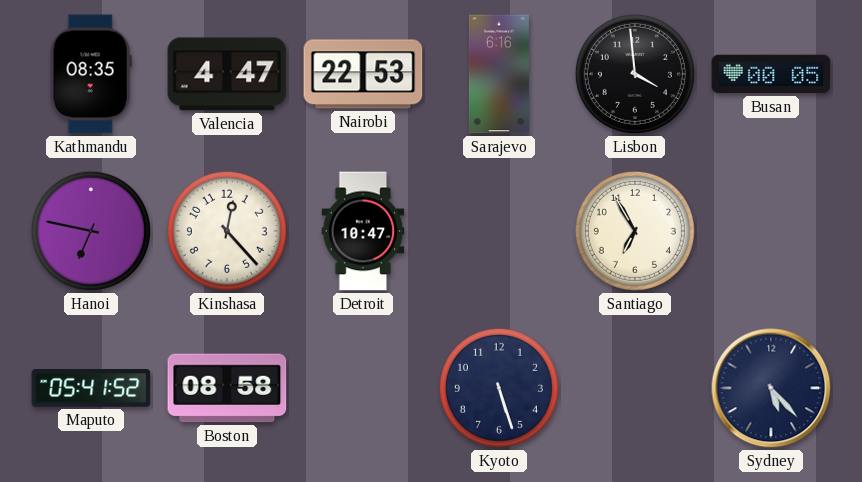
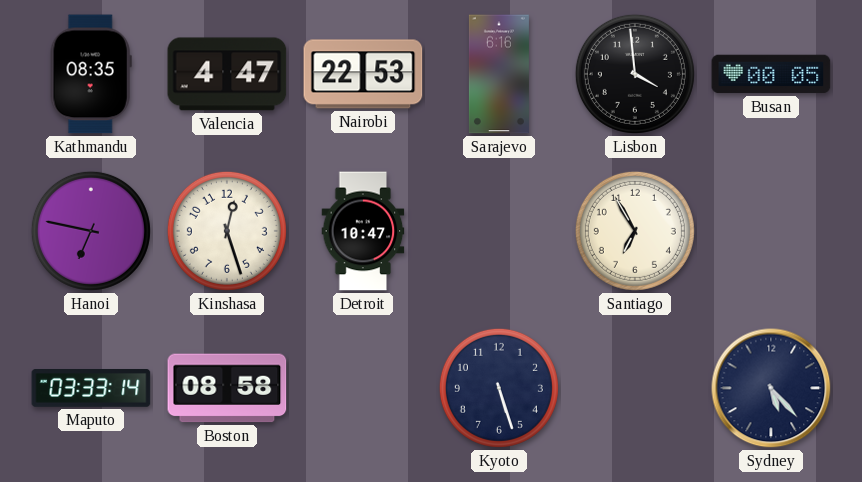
Kinshasa: 12:23 -> 12:27
Maputo: 05:41 -> 03:33
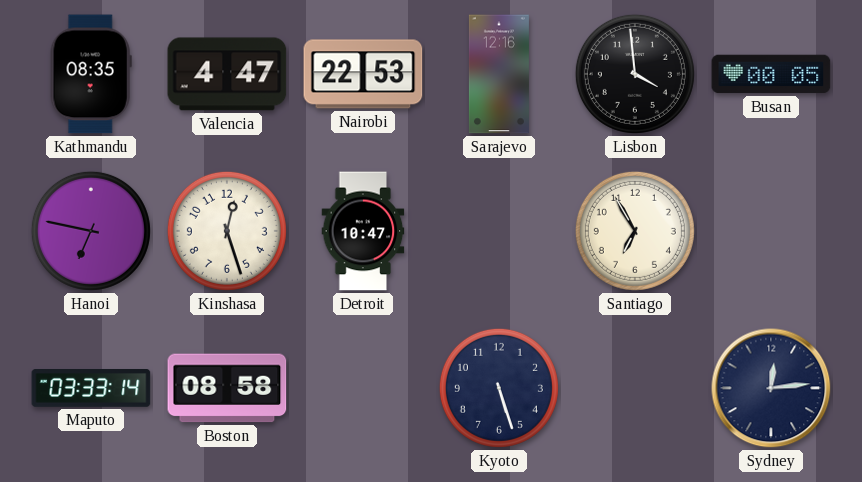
Sarajevo: 6:16 -> 12:16
Sydney: 5:23 -> 12:14
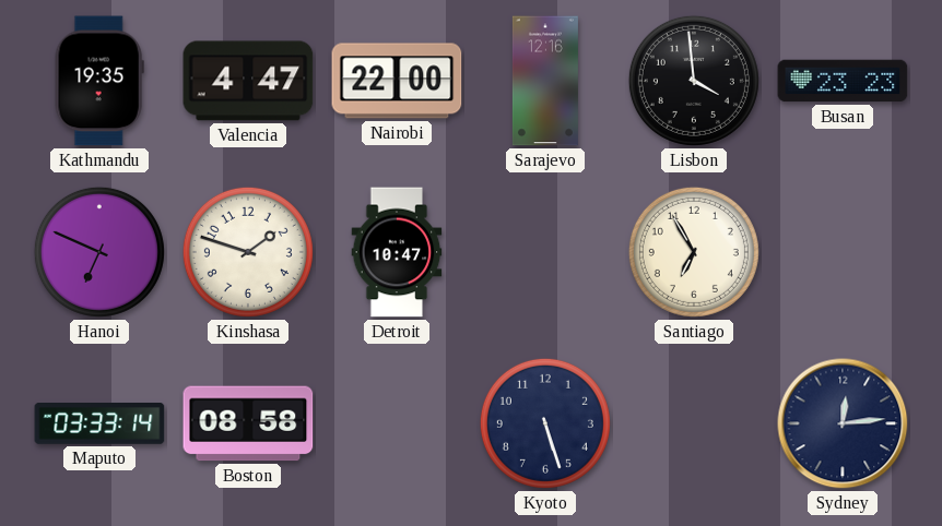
Kathmandu: 08:35 -> 19:35
Nairobi: 22:53 -> 22:00
Busan: 00:05 -> 23:23
Hanoi: 6:47 -> 6:49
Kinshasa: 12:27 -> 1:48
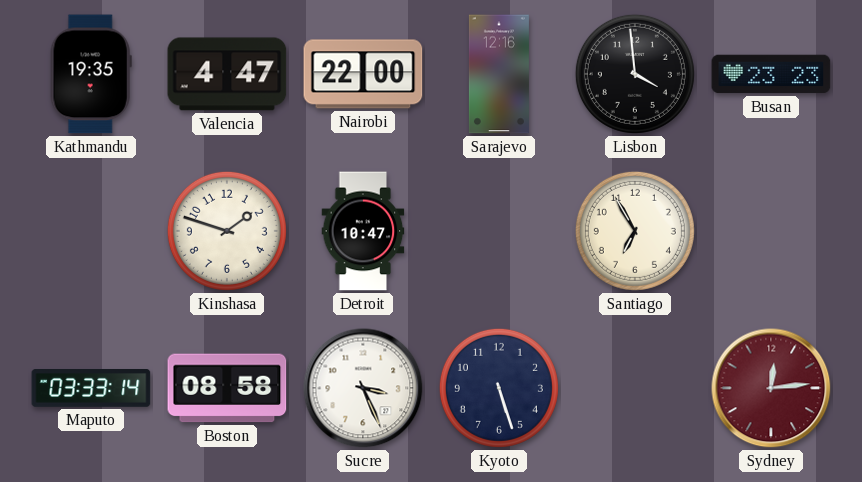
Hanoi: 6:49 -> none
Sucre: none -> 3:26
Sydney dial: navy -> burgundy
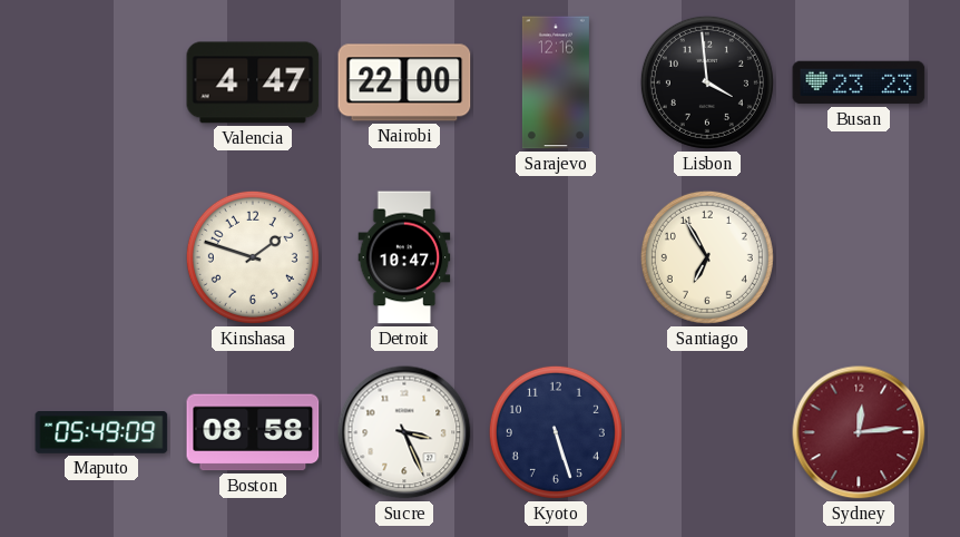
Kathmandu: 19:35 -> none
Maputo: 03:33 -> 05:49
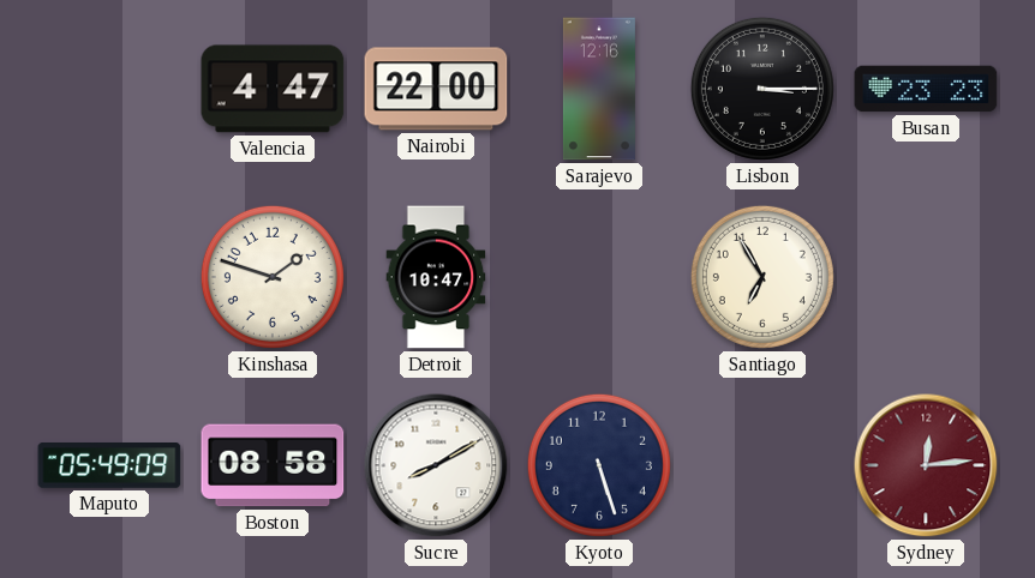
Lisbon: 3:59 -> 3:15
Sucre: 3:26 -> 8:10
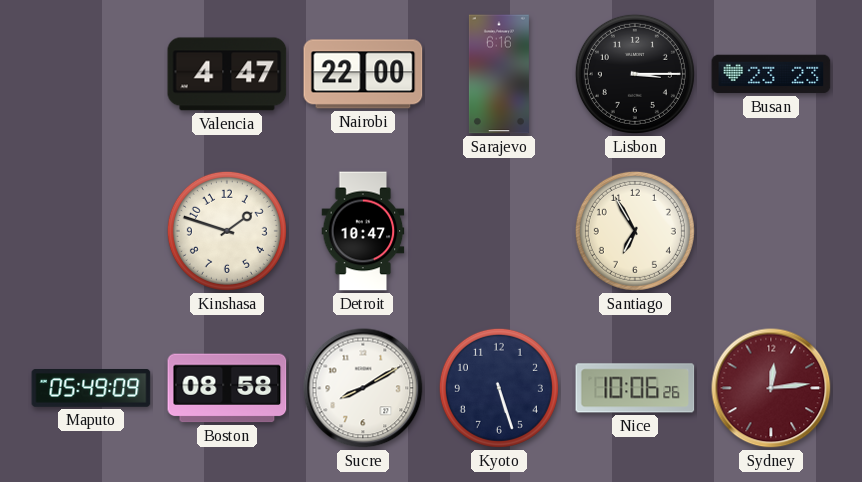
Sarajevo: 12:16 -> 6:16
Nice: none -> 10:06
